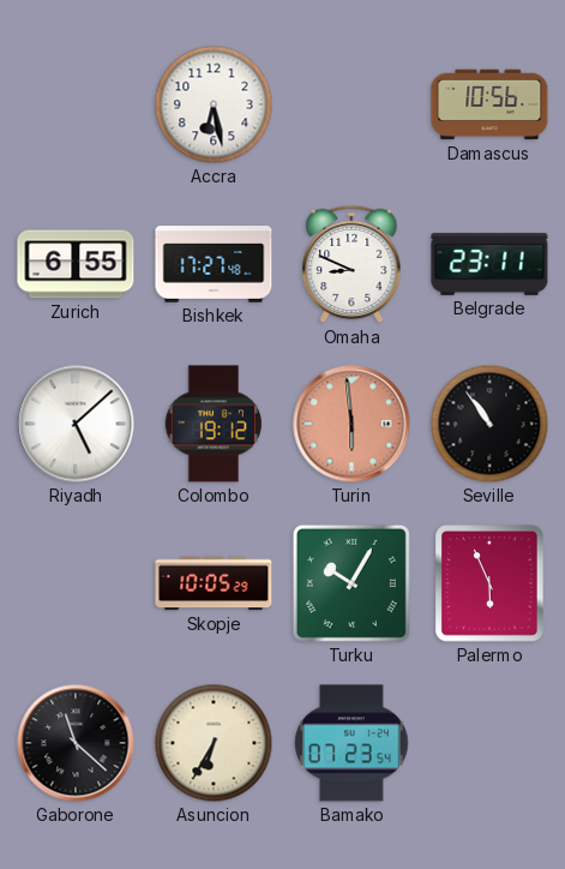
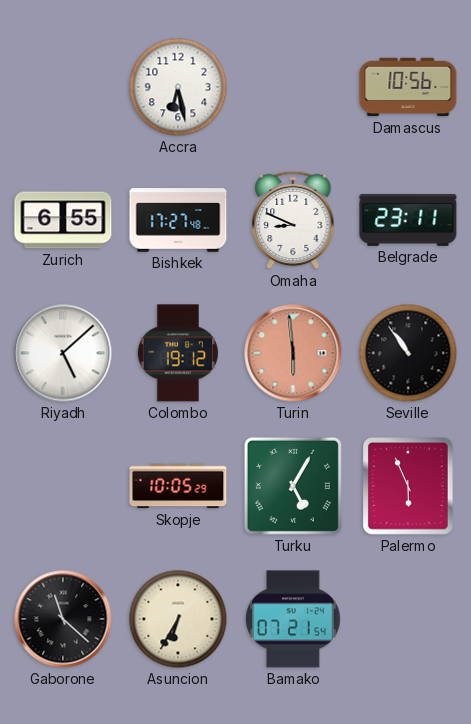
Turku: 10:05 -> 5:05
Bamako: 07:23 -> 07:21
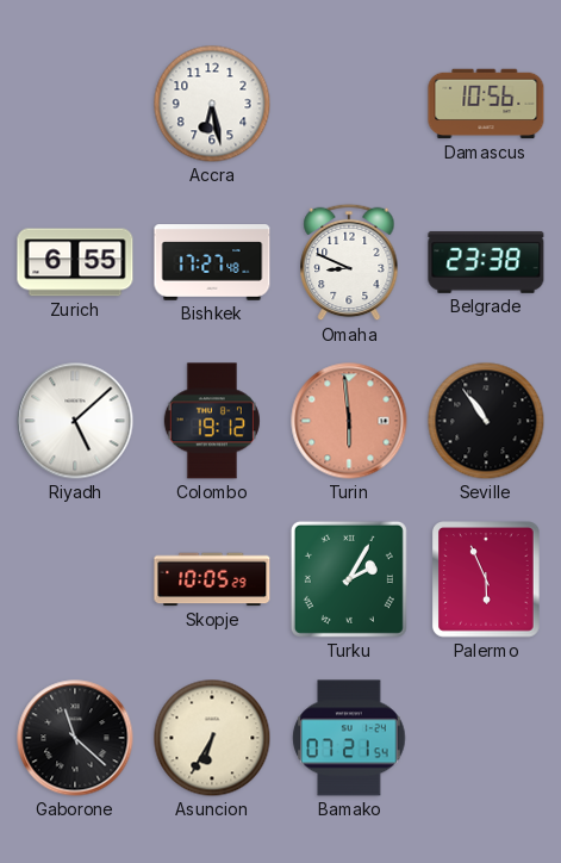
Belgrade: 23:11 -> 23:38
Turku: 5:05 -> 2:05
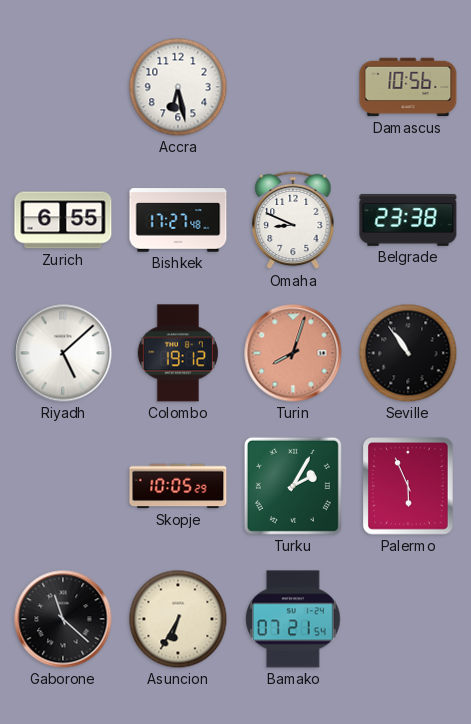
Turin: 5:59 -> 8:03
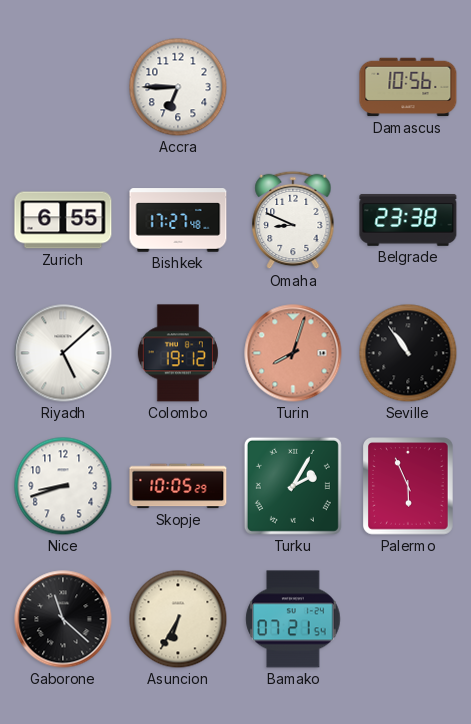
Accra: 6:28 -> 6:45
Nice: none -> 8:42
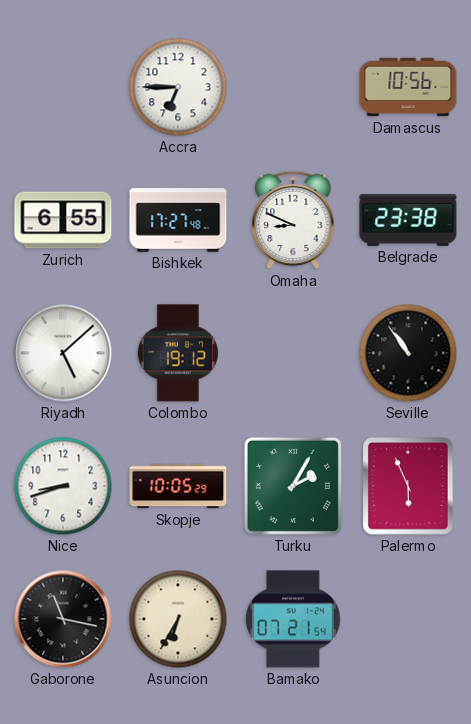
Turin: 8:03 -> none
Gaborone: 11:22 -> 11:17
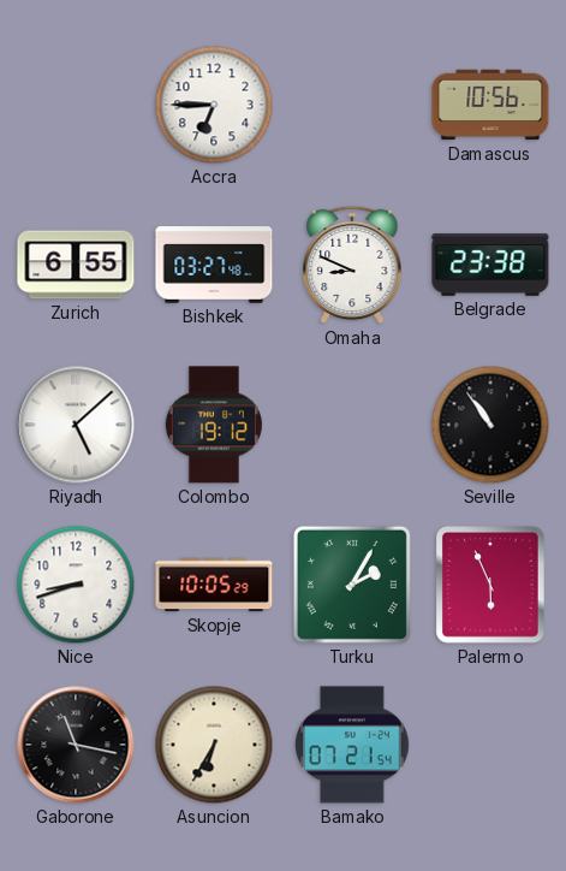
Bishkek: 17:27 -> 03:27
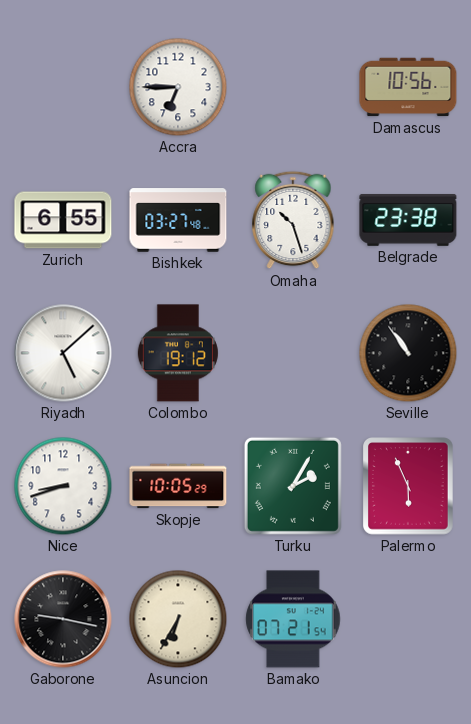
Omaha: 8:49 -> 10:27
Gaborone: 11:17 -> 9:17
